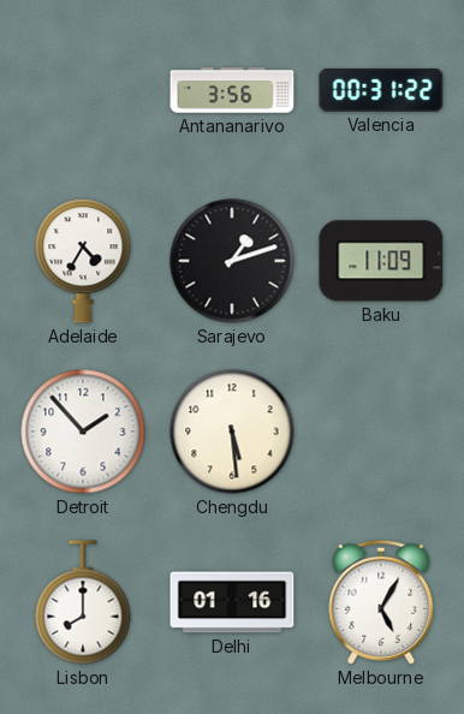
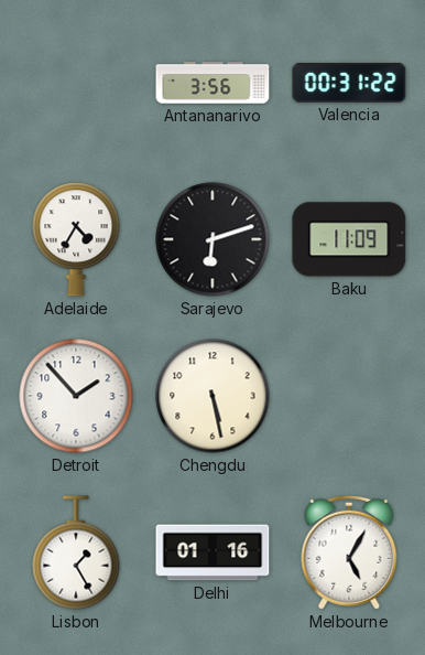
Sarajevo: 1:12 -> 6:12
Chengdu: 5:29 -> 5:28
Lisbon: 8:00 -> 1:25
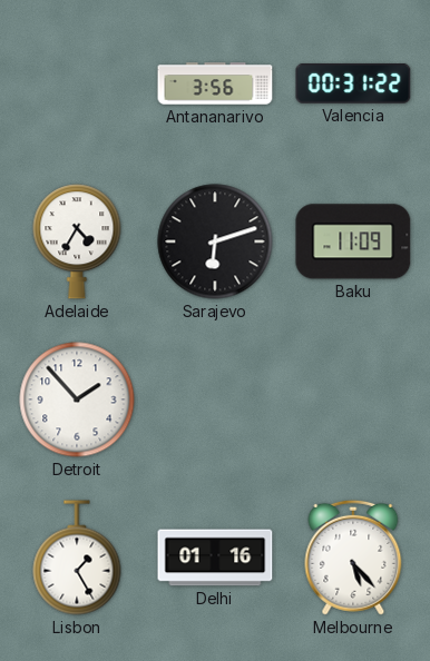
Chengdu: 5:28 -> none
Melbourne: 5:05 -> 5:23
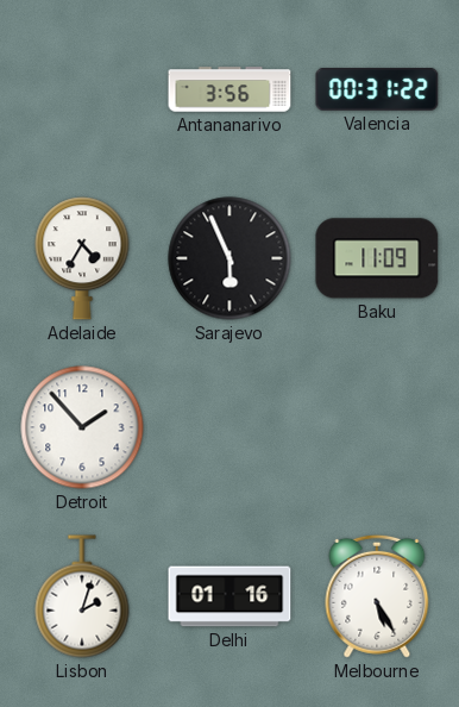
Sarajevo: 6:12 -> 5:56
Lisbon: 1:25 -> 2:03
Melbourne: 5:23 -> 5:25
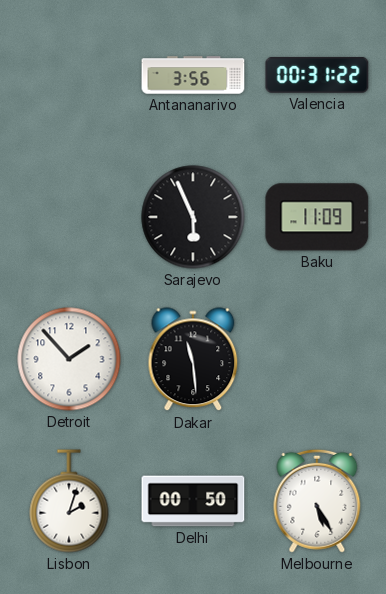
Adelaide: 4:35 -> none
Dakar: none -> 11:29
Delhi: 01:16 -> 00:50
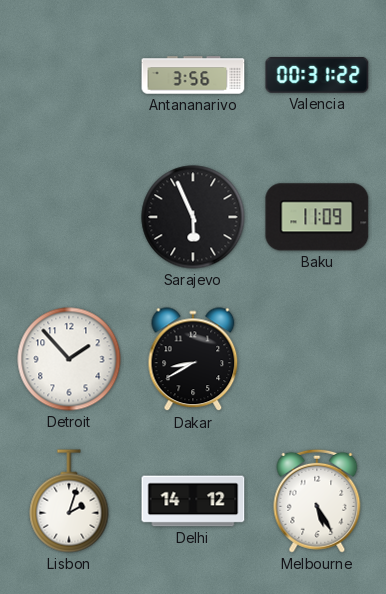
Dakar: 11:29 -> 8:40
Delhi: 00:50 -> 14:12
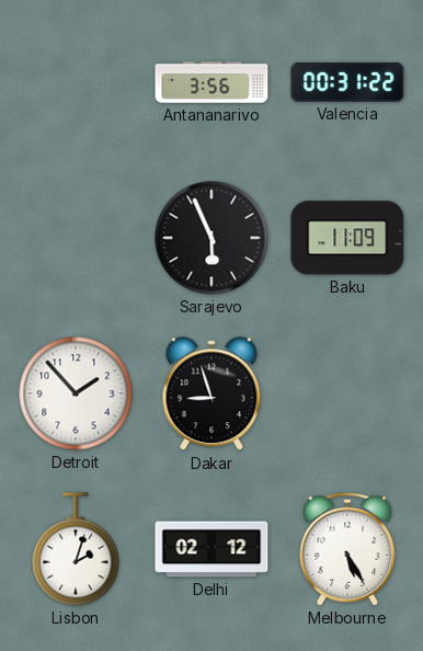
Dakar: 8:40 -> 8:57
Delhi: 14:12 -> 02:12
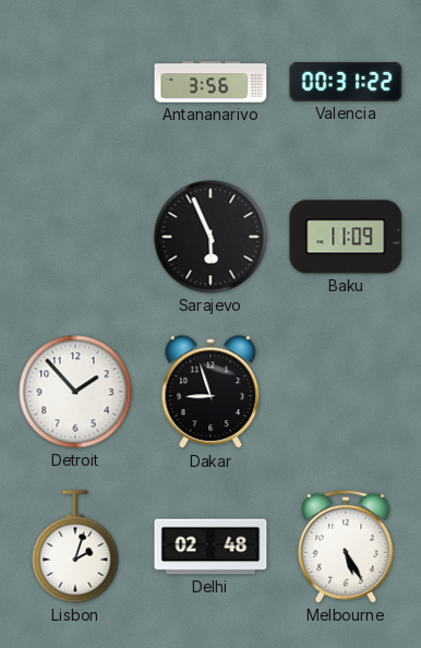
Delhi: 02:12 -> 02:48
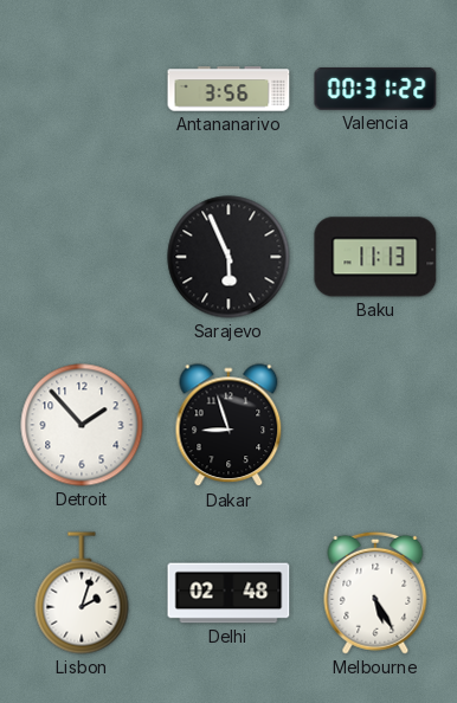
Baku: 11:09 -> 11:13
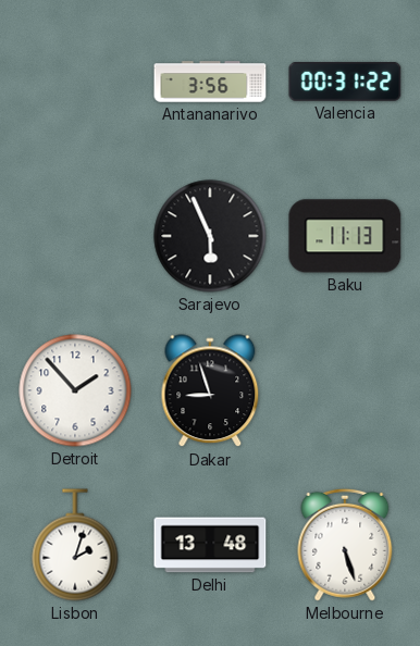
Delhi: 02:48 -> 13:48
Melbourne: 5:25 -> 5:27
